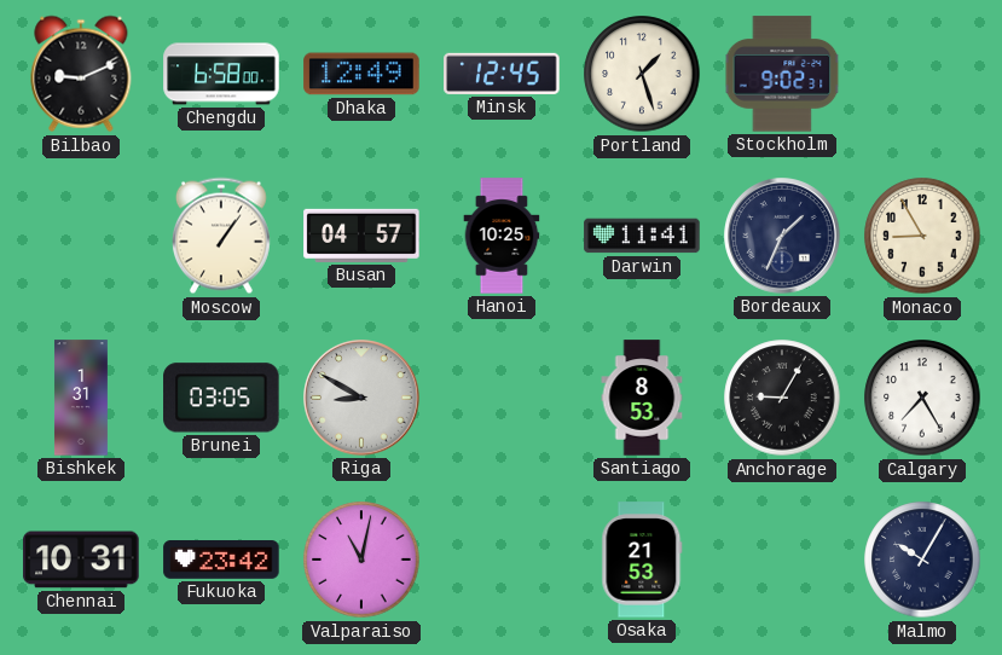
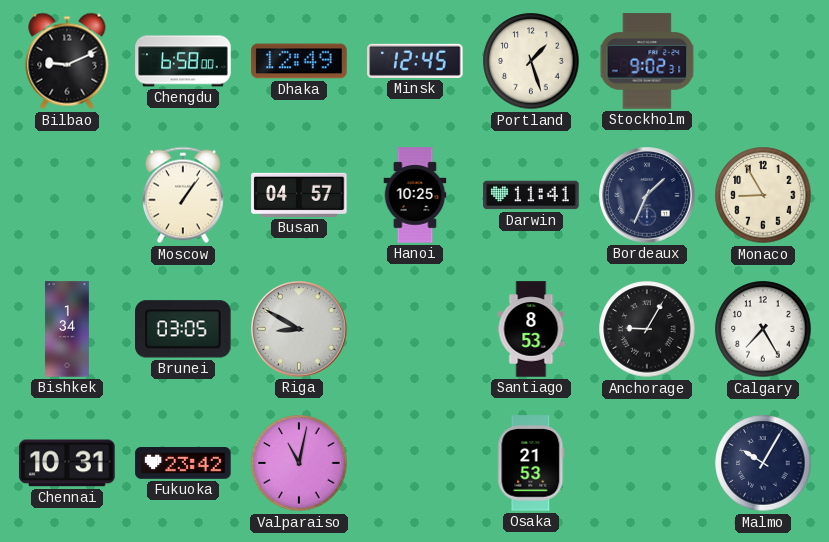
Bishkek: 1:31 -> 1:34
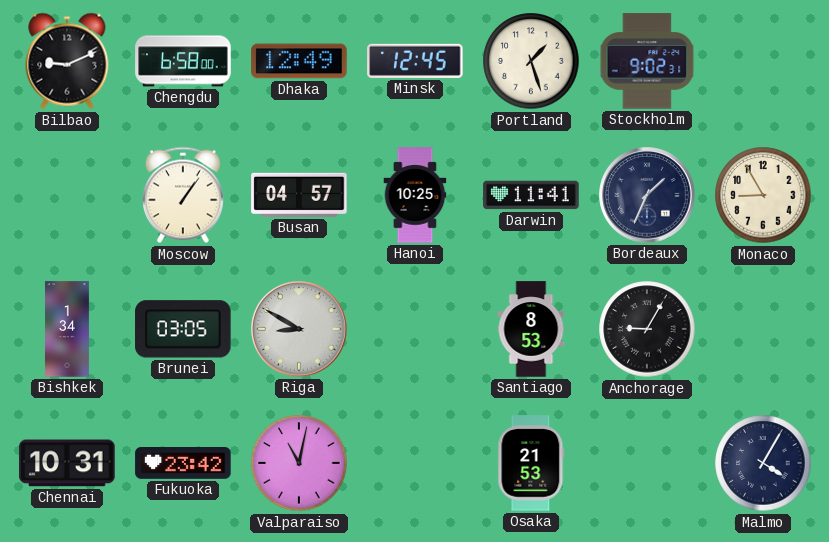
Calgary: 7:25 -> none
Malmo: 10:05 -> 4:05
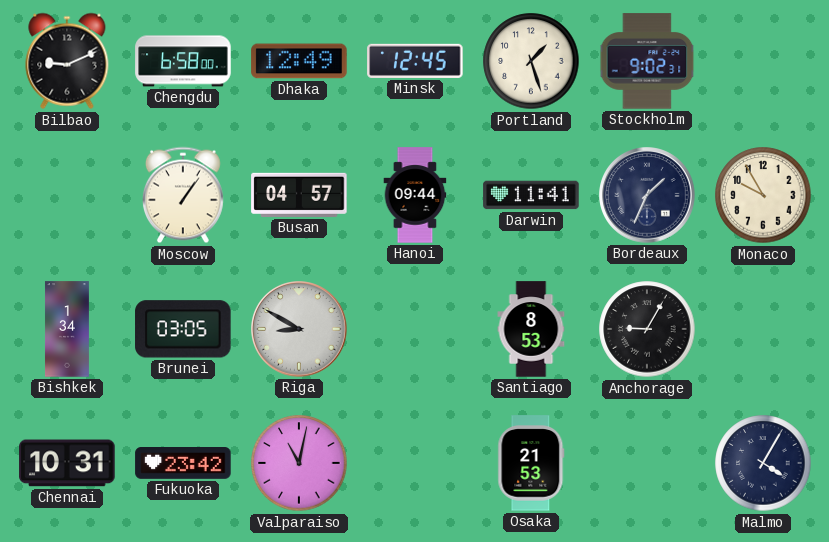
Hanoi: 10:25 -> 09:44
Monaco: 8:55 -> 9:55
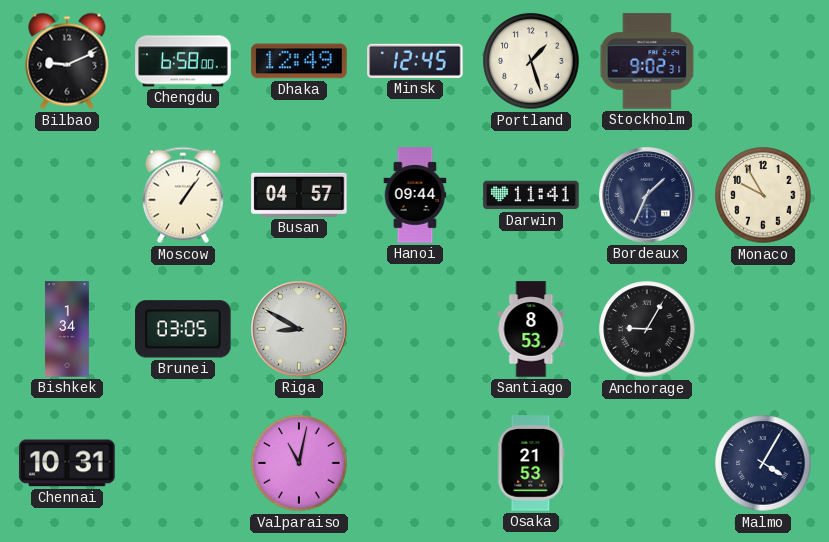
Fukuoka: 23:42 -> none
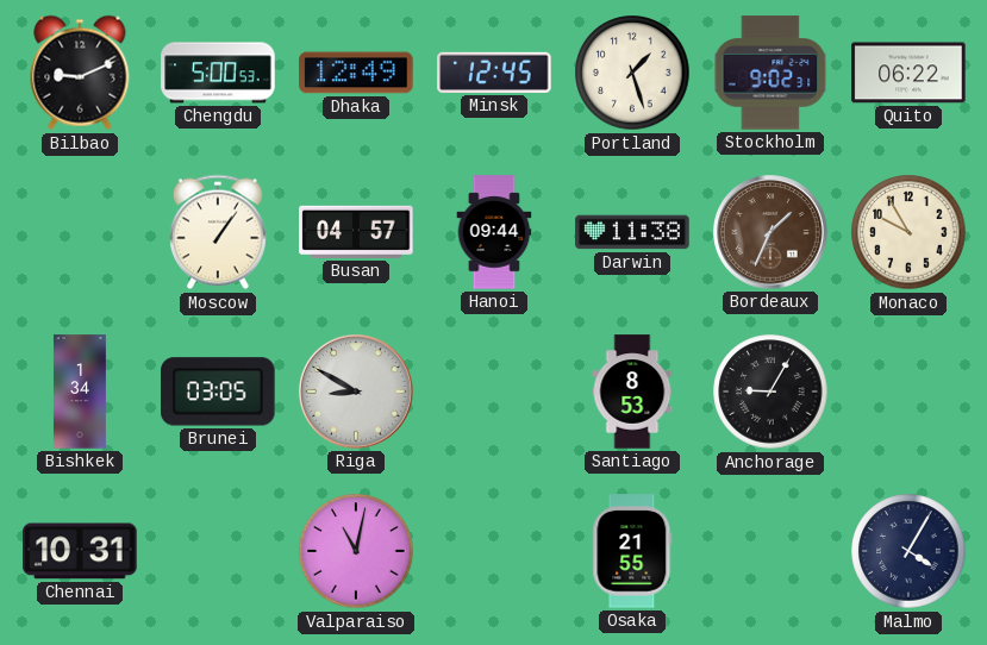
Chengdu: 6:58 -> 5:00
Quito: none -> 06:22
Darwin: 11:41 -> 11:38
Bordeaux dial: navy -> brown
Osaka: 21:53 -> 21:55
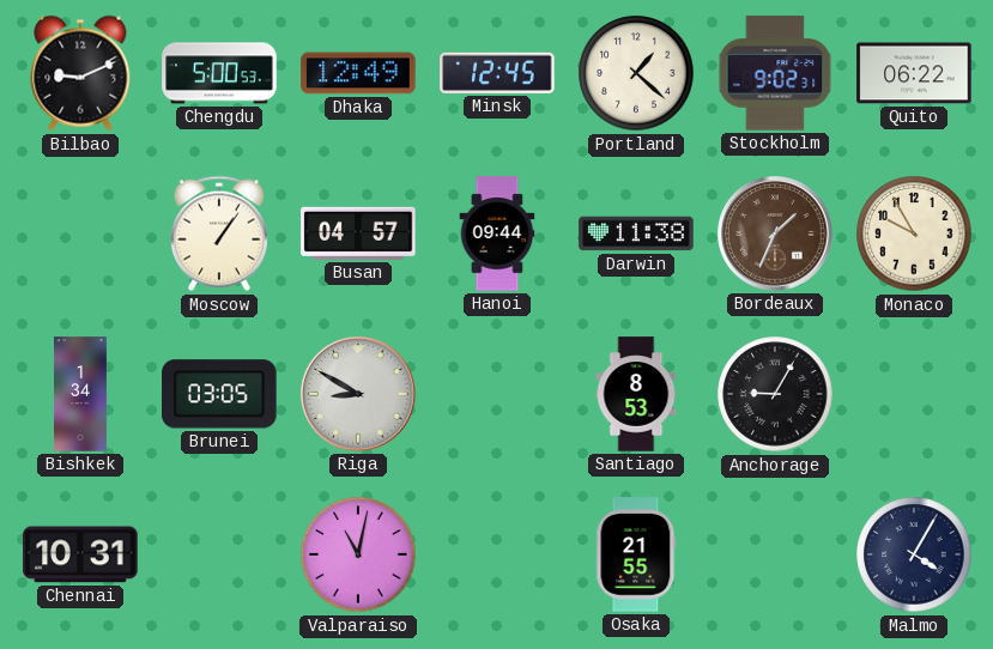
Portland: 1:27 -> 1:22
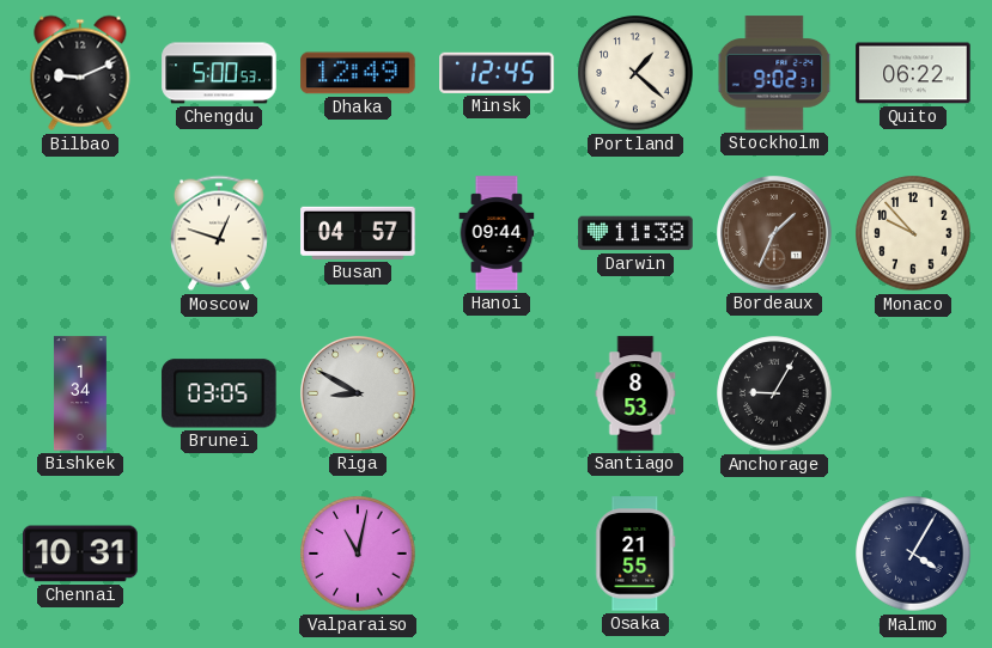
Moscow: 1:06 -> 12:48
Monaco: 9:55 -> 9:53
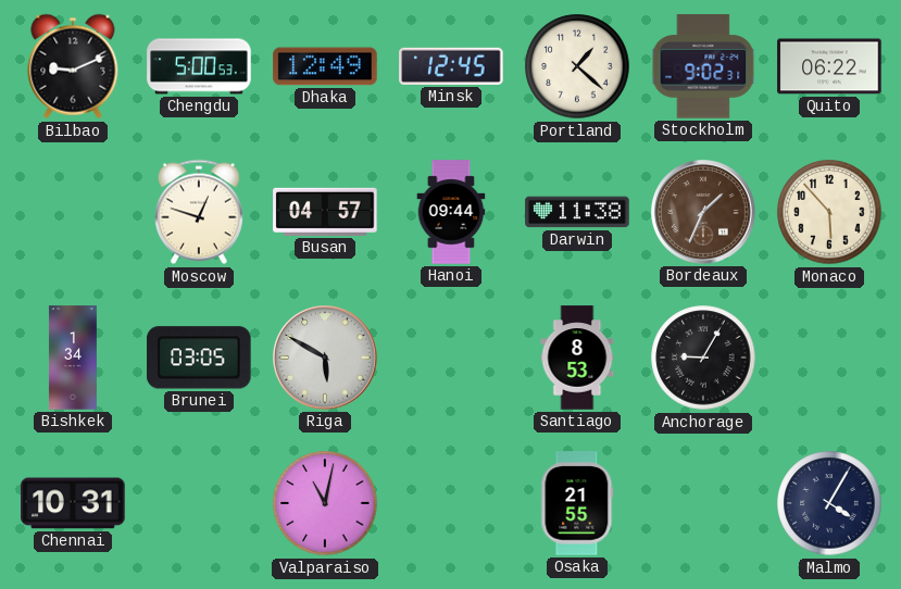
Monaco: 9:53 -> 5:53
Riga: 8:50 -> 5:50
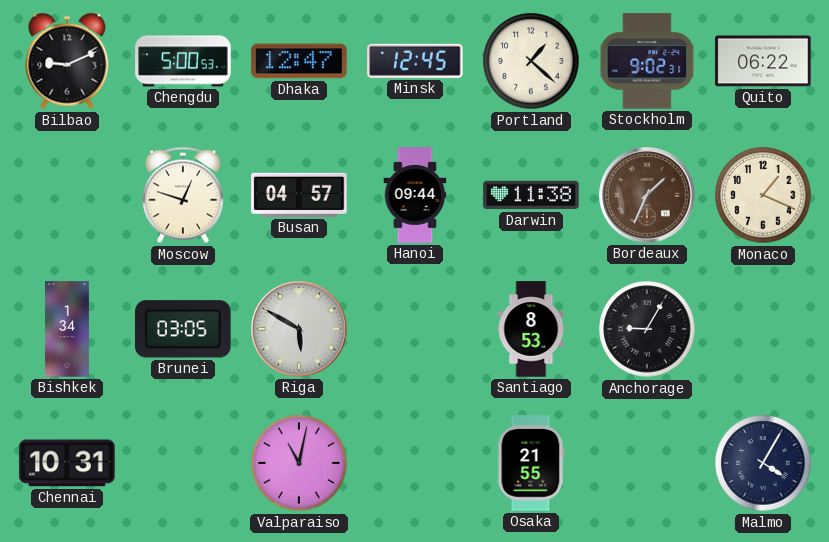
Dhaka: 12:49 -> 12:47
Monaco: 5:53 -> 1:19
